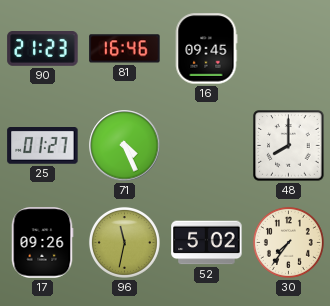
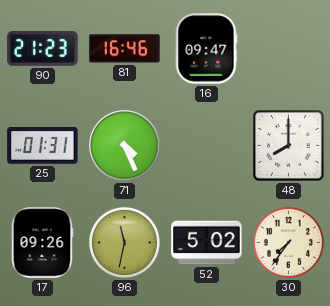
16: 09:45 -> 09:47
25: 01:27 -> 01:31
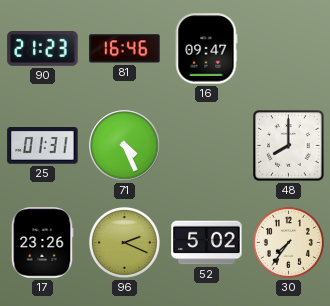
17: 09:26 -> 23:26
96: 11:32 -> 2:19
